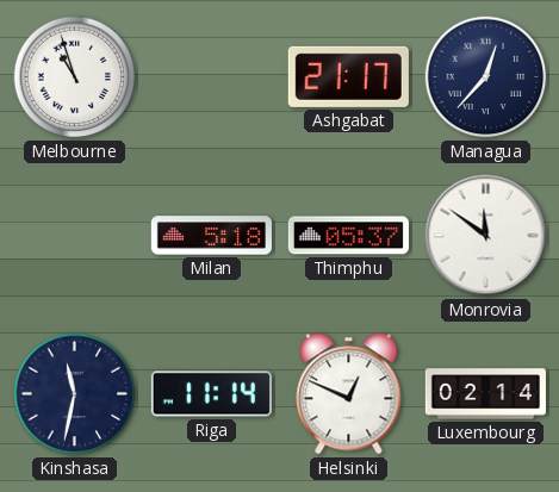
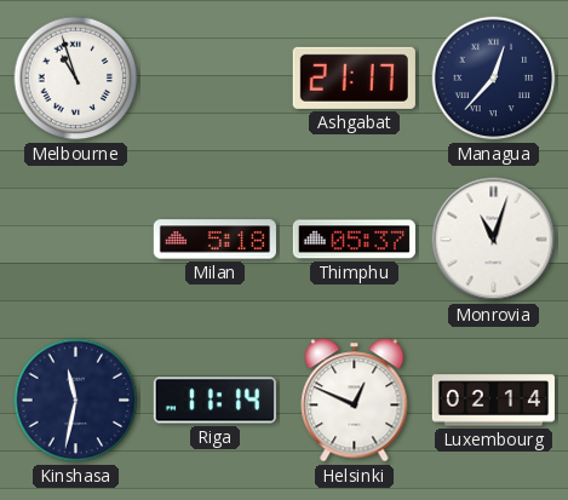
Monrovia: 11:51 -> 11:03
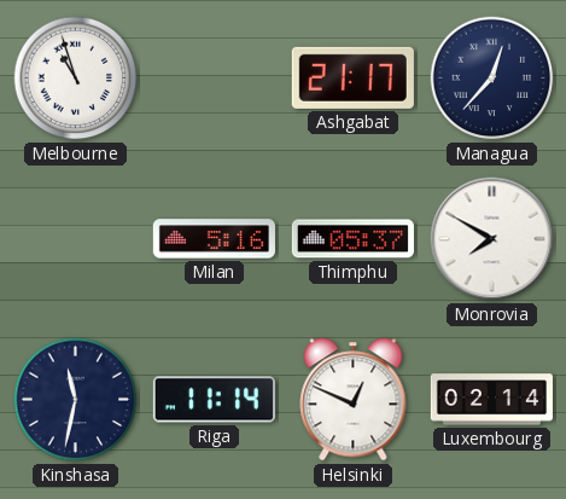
Milan: 5:18 -> 5:16
Monrovia: 11:03 -> 7:50
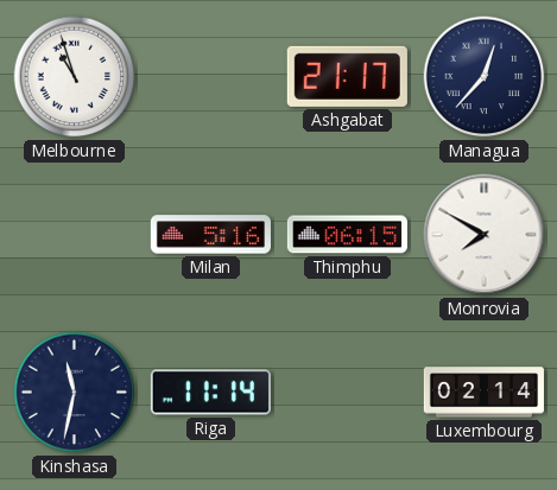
Thimphu: 05:37 -> 06:15
Helsinki: 12:49 -> none
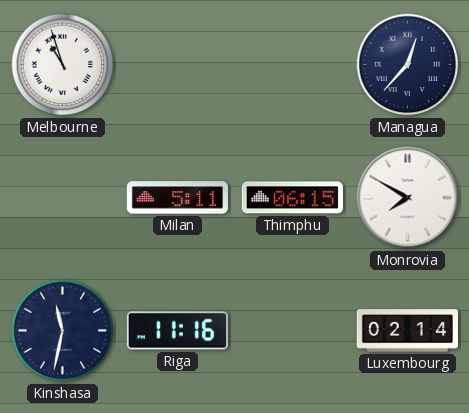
Ashgabat: 21:17 -> none
Milan: 5:16 -> 5:11
Riga: 11:14 -> 11:16
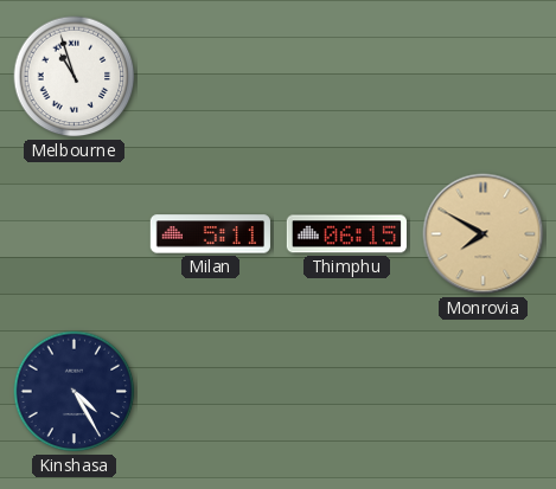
Managua: 12:37 -> none
Monrovia dial: white -> champagne
Kinshasa: 11:32 -> 4:25
Riga: 11:16 -> none
Luxembourg: 02:14 -> none
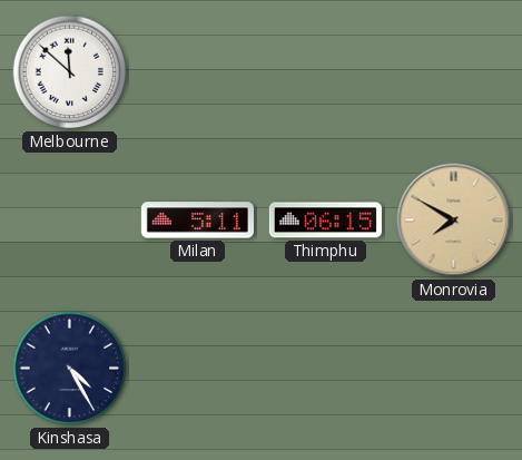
Melbourne: 10:57 -> 11:52
